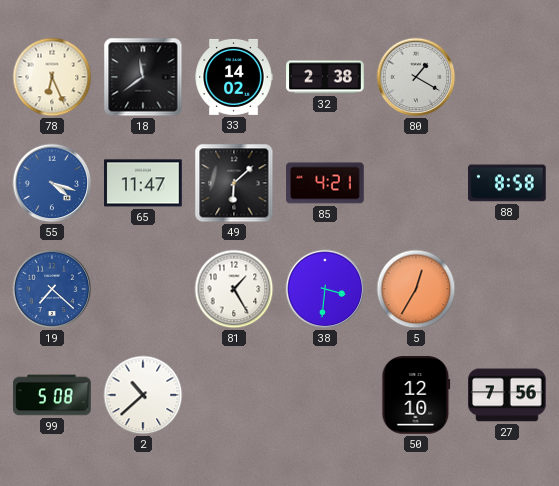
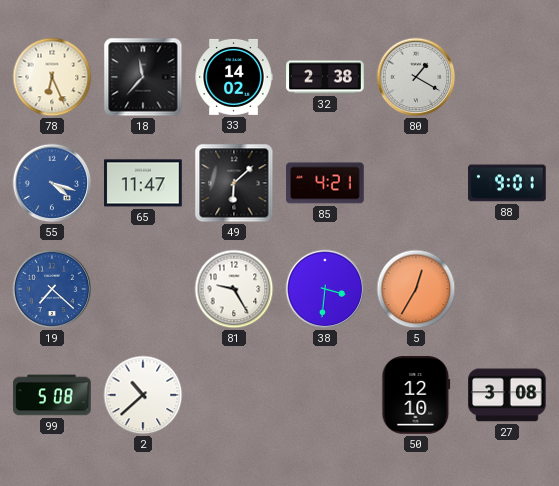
18: 11:39 -> 11:37
88: 8:58 -> 9:01
81: 1:25 -> 9:25
27: 7:56 -> 3:08
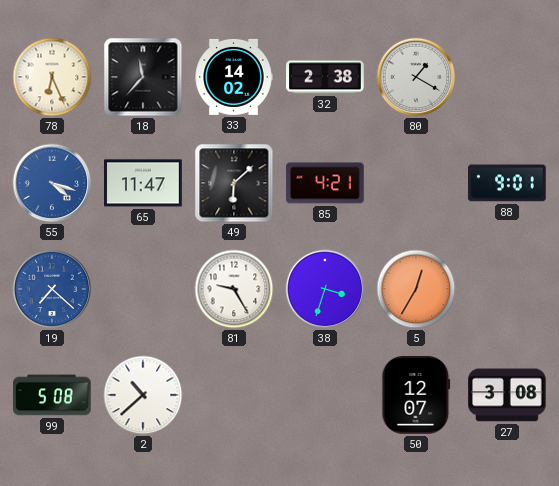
38: 3:31 -> 3:33
50: 12:10 -> 12:07
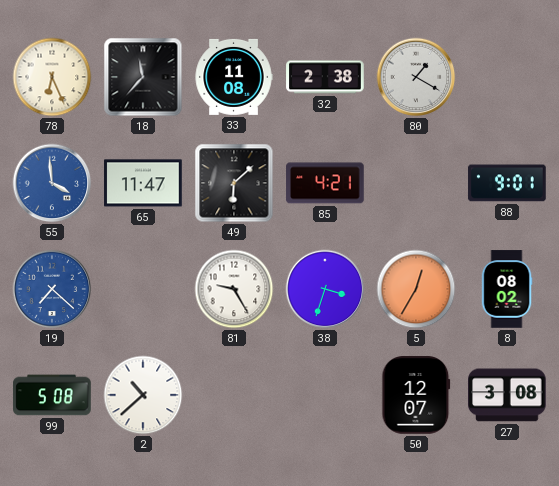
33: 14:02 -> 11:08
55: 4:18 -> 3:59
8: none -> 08:02
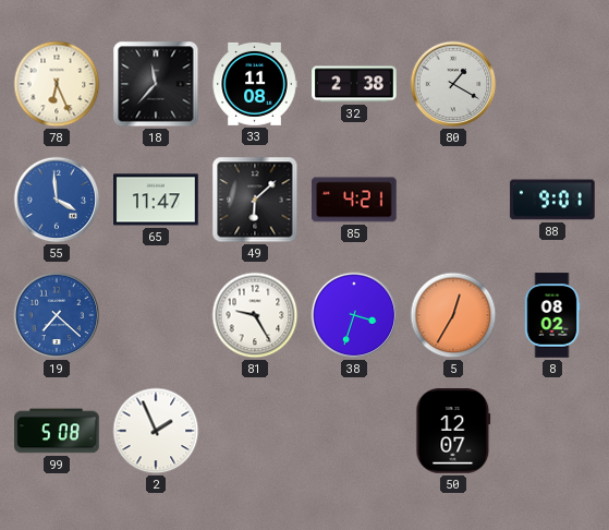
2: 10:38 -> 1:56
27: 3:08 -> none
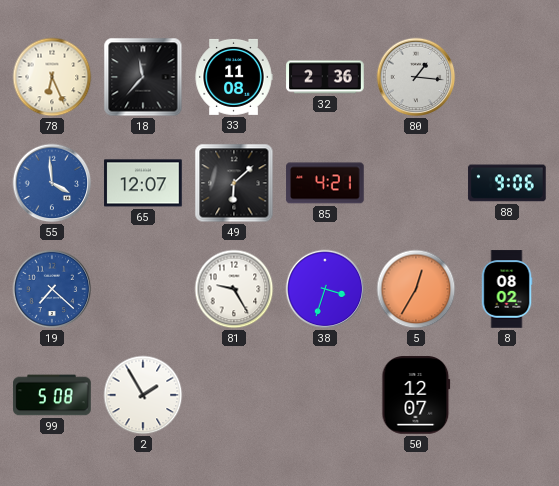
32: 2:38 -> 2:36
80: 1:20 -> 1:16
65: 11:47 -> 12:07
88: 9:01 -> 9:06
2: 1:56 -> 1:55
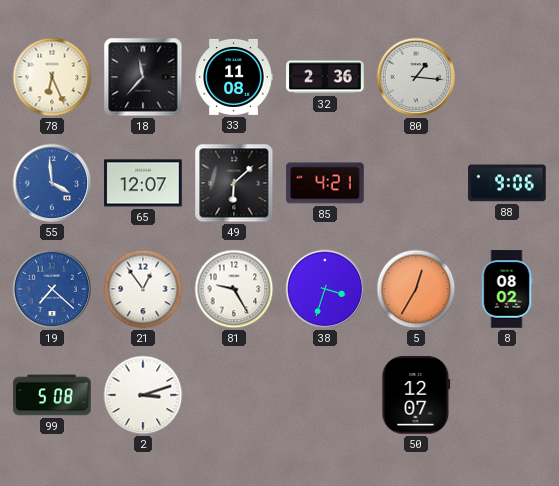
21: none -> 12:54
2: 1:55 -> 3:12
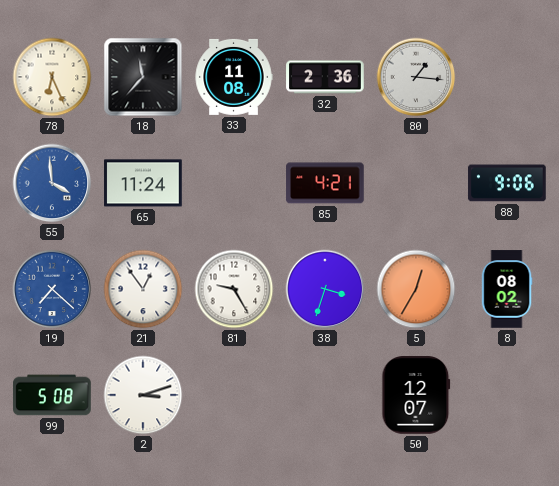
65: 12:07 -> 11:24
49: 6:08 -> none
